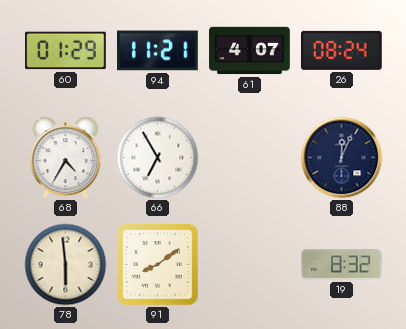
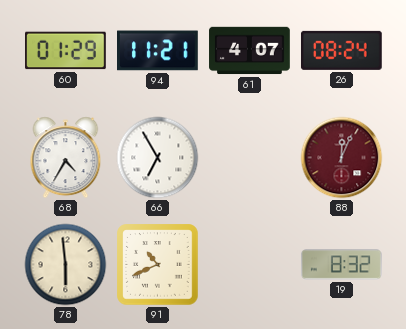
88 dial: navy -> burgundy
91: 8:09 -> 10:41
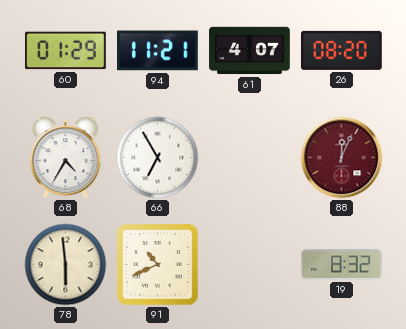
26: 08:24 -> 08:20
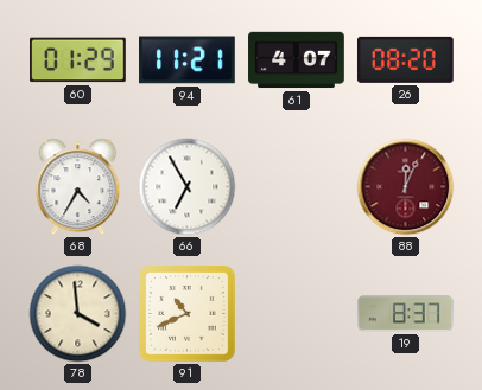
78: 5:59 -> 3:59
19: 8:32 -> 8:37
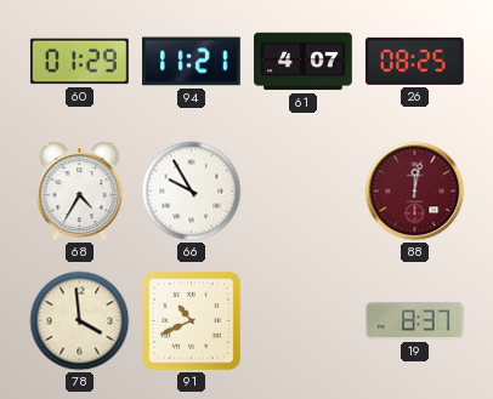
26: 08:20 -> 08:25
66: 6:55 -> 9:55
88: 12:04 -> 12:02
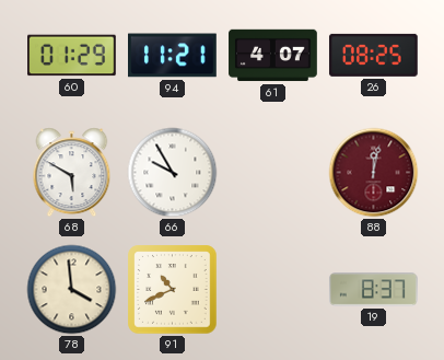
68: 4:35 -> 5:50
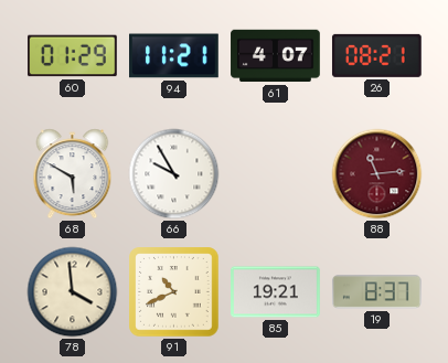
26: 08:25 -> 08:21
88: 12:02 -> 11:14
85: none -> 19:21
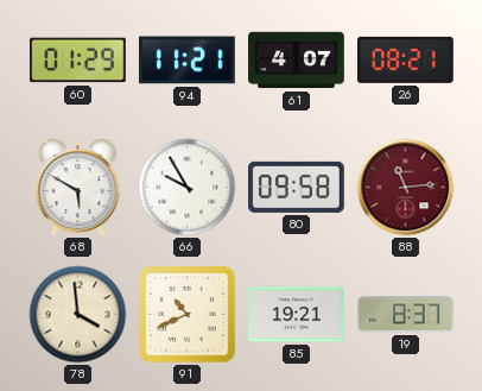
80: none -> 09:58
